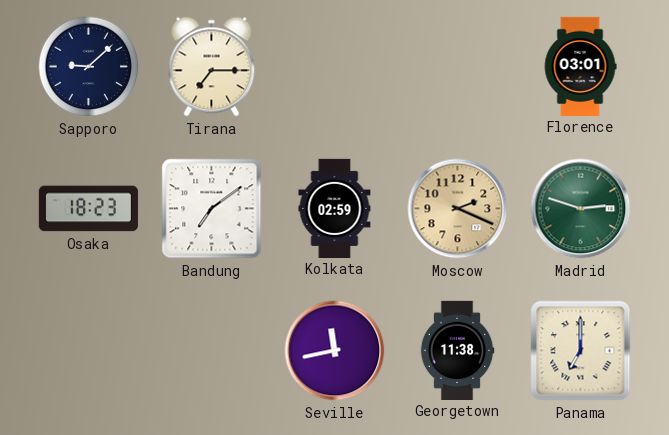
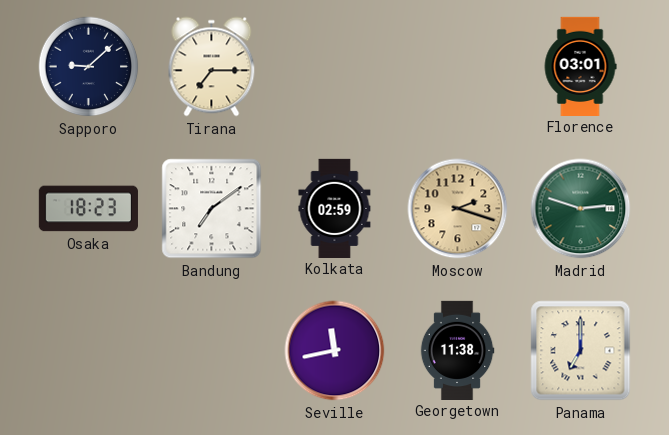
Moscow: 2:19 -> 2:18
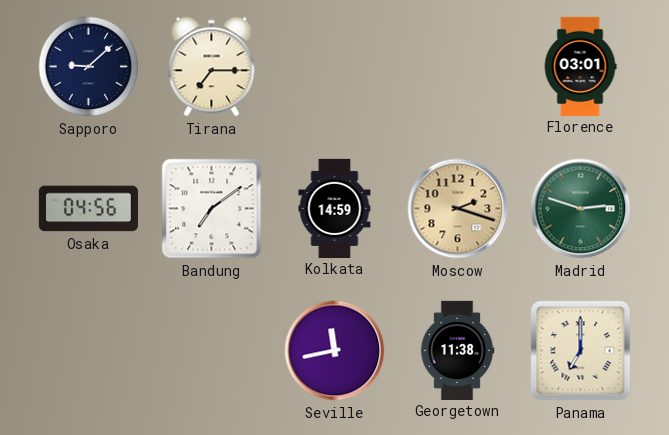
Osaka: 18:23 -> 04:56
Kolkata: 02:59 -> 14:59
